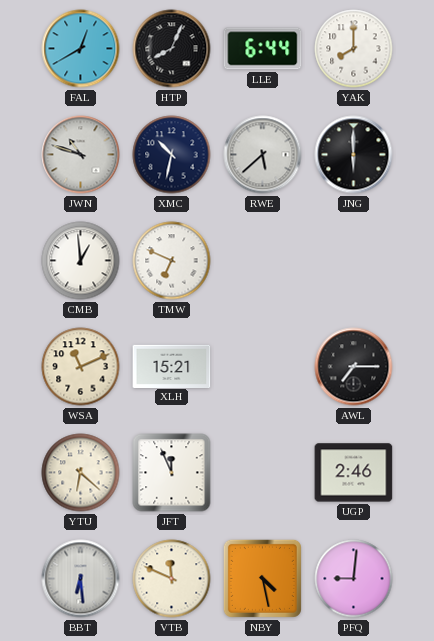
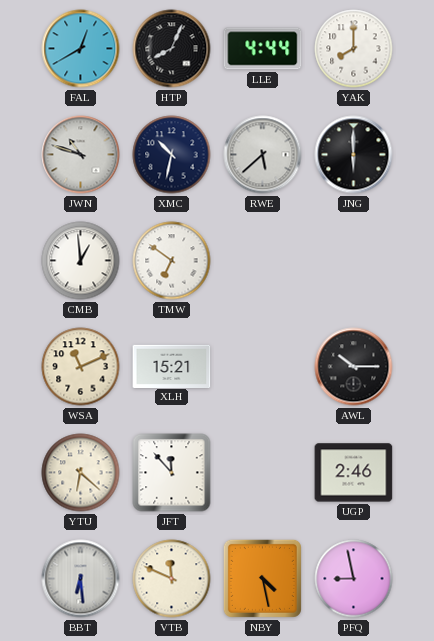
LLE: 6:44 -> 4:44
TMW: 6:49 -> 6:51
AWL: 7:15 -> 10:15
JFT: 11:56 -> 11:53
PFQ: 9:01 -> 8:58
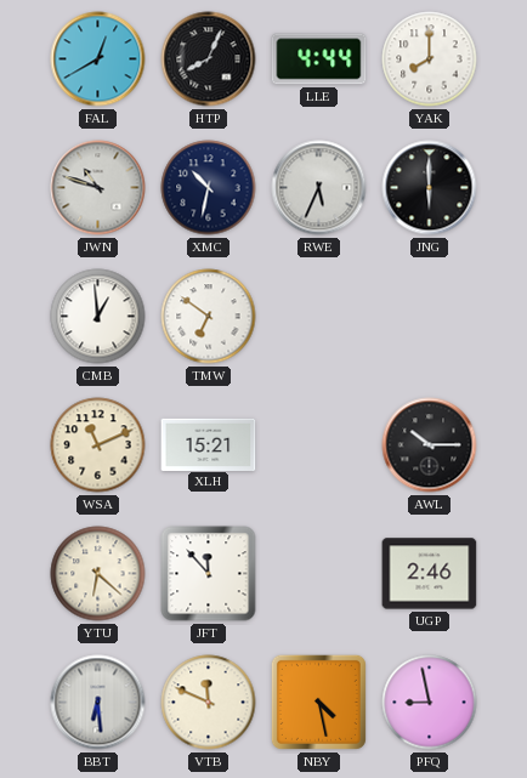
RWE: 5:38 -> 5:34
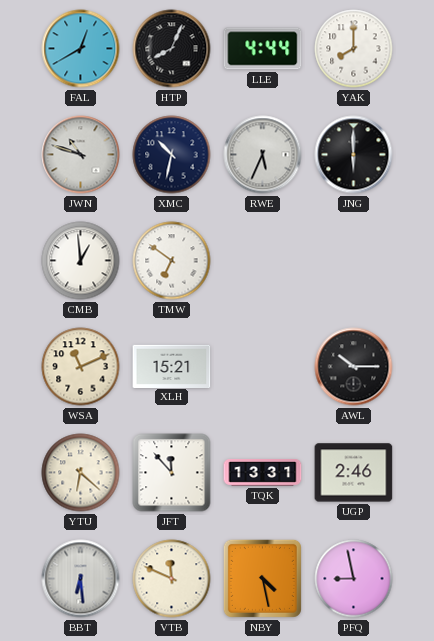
TQK: none -> 13:31
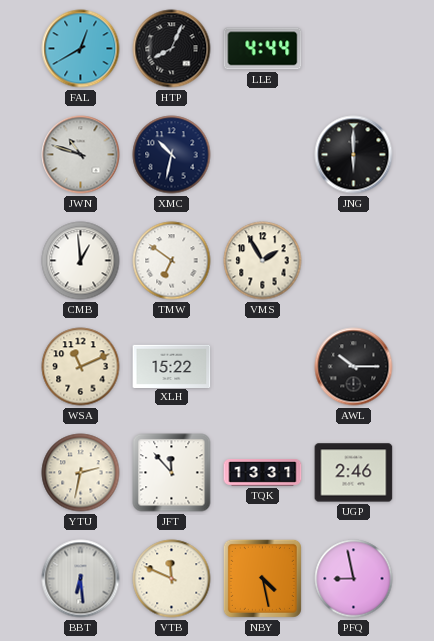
YAK: 8:00 -> none
RWE: 5:34 -> none
VMS: none -> 1:55
XLH: 15:21 -> 15:22
YTU: 6:22 -> 2:32
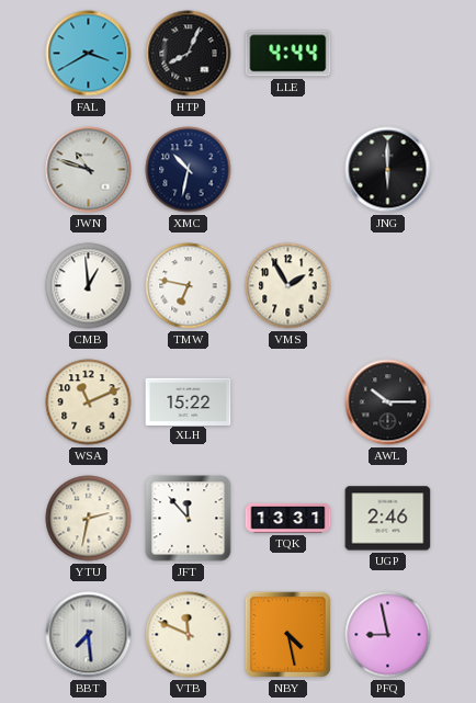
FAL: 12:40 -> 3:40
TMW: 6:51 -> 6:47
BBT: 6:29 -> 7:29
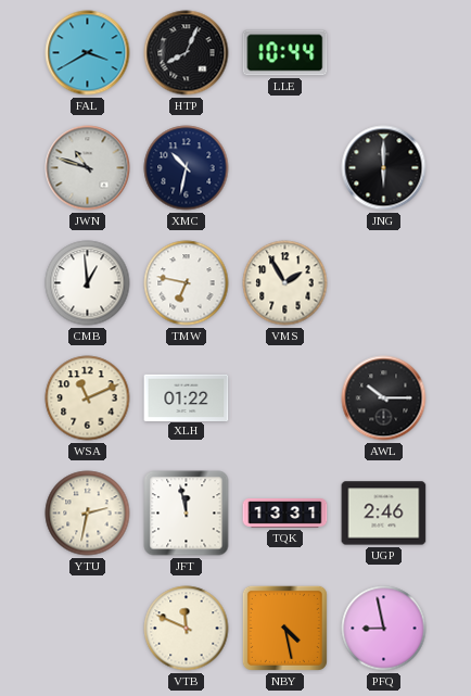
LLE: 4:44 -> 10:44
XLH: 15:22 -> 01:22
JFT: 11:53 -> 11:58
BBT: 7:29 -> none
